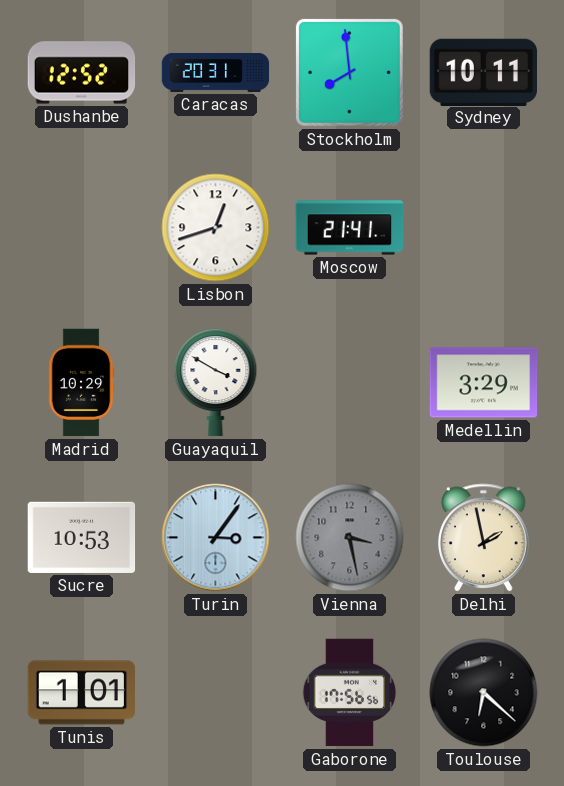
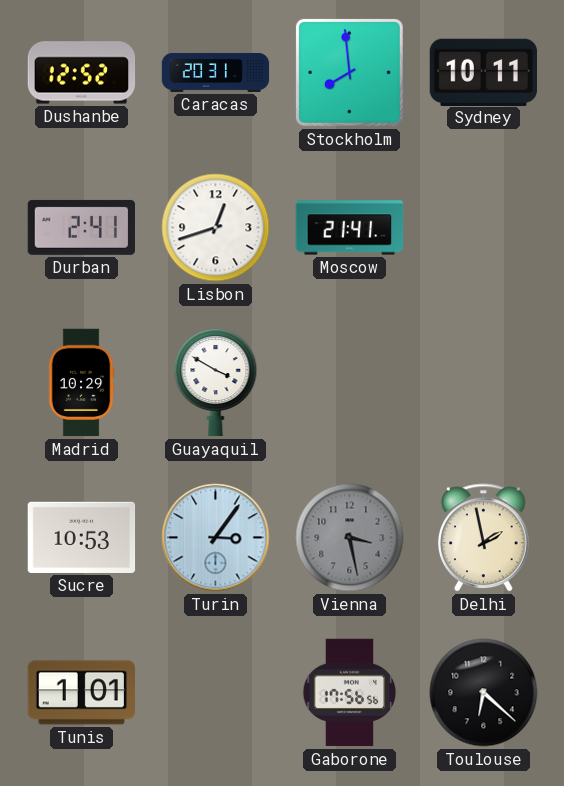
Durban: none -> 2:41
Medellin: 3:29 -> none
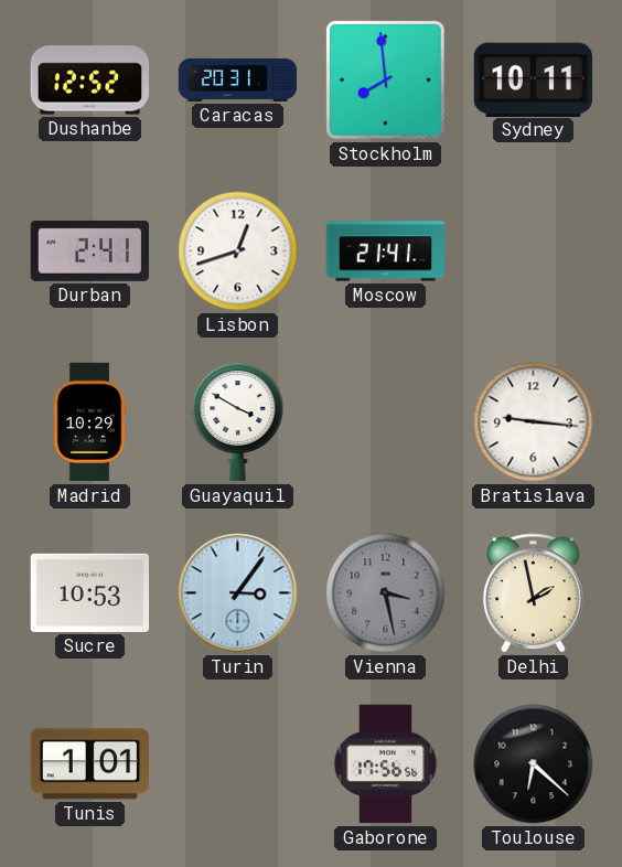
Bratislava: none -> 9:16
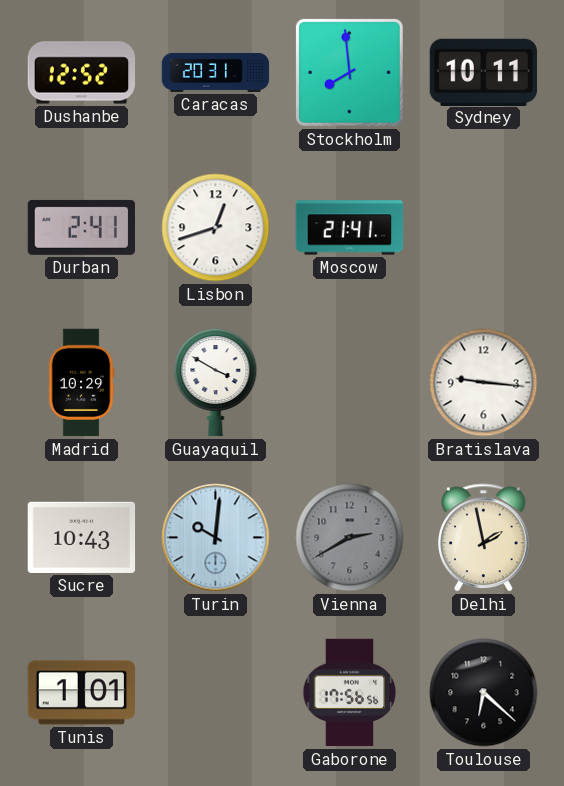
Sucre: 10:53 -> 10:43
Turin: 3:06 -> 10:01
Vienna: 3:28 -> 2:40
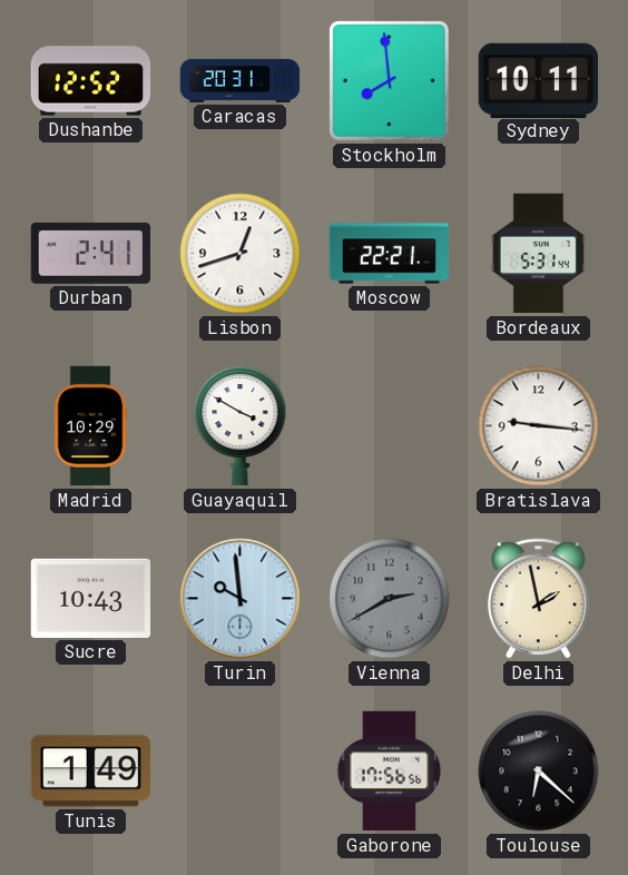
Moscow: 21:41 -> 22:21
Bordeaux: none -> 5:31
Turin: 10:01 -> 9:59
Tunis: 1:01 -> 1:49
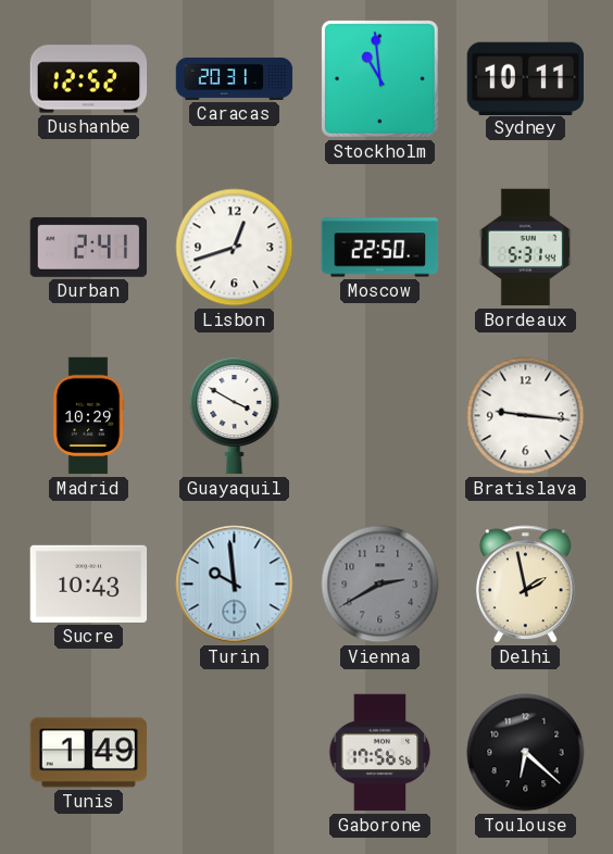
Stockholm: 7:59 -> 10:59
Moscow: 22:21 -> 22:50
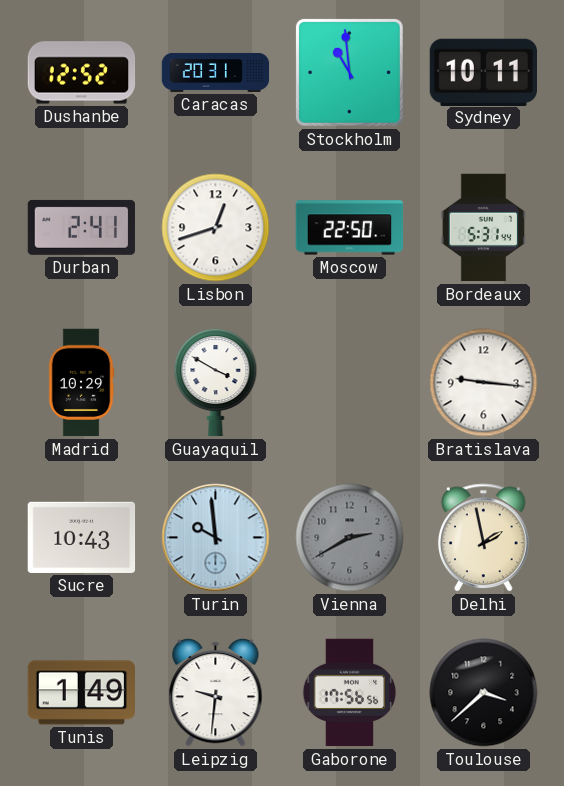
Leipzig: none -> 9:31
Toulouse: 6:22 -> 3:38
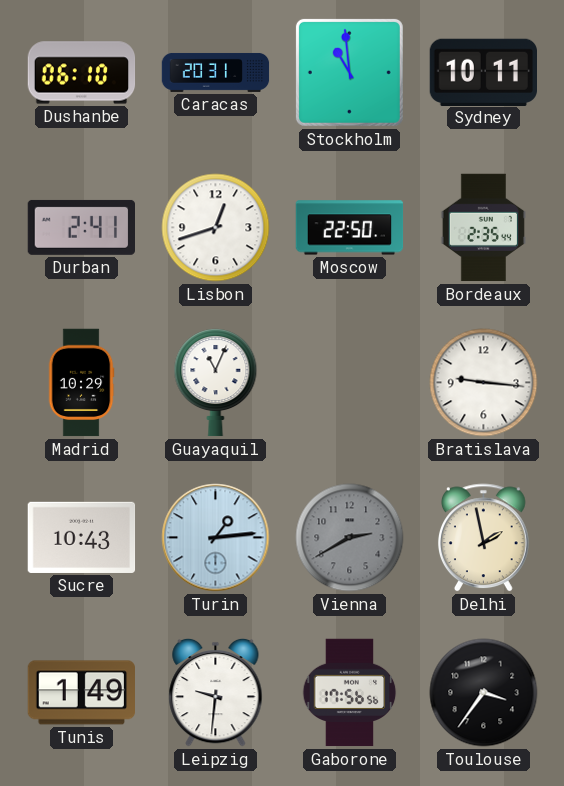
Dushanbe: 12:52 -> 06:10
Bordeaux: 5:31 -> 2:35
Guayaquil: 3:50 -> 11:04
Turin: 9:59 -> 1:14
Toulouse: 3:38 -> 3:36
